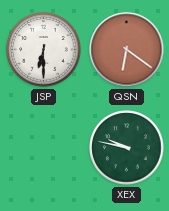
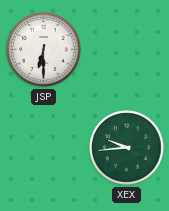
QSN: 6:21 -> none
XEX: 9:47 -> 9:44
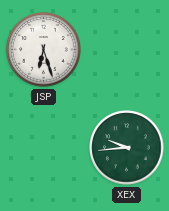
JSP: 6:30 -> 6:27
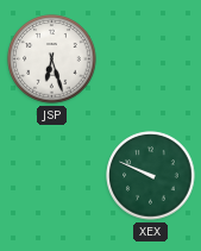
XEX: 9:44 -> 9:49
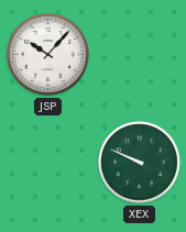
JSP: 6:27 -> 10:07
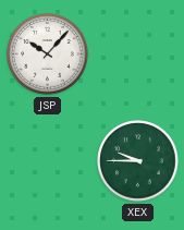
XEX: 9:49 -> 9:45
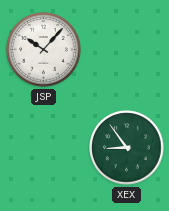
XEX: 9:45 -> 8:54
